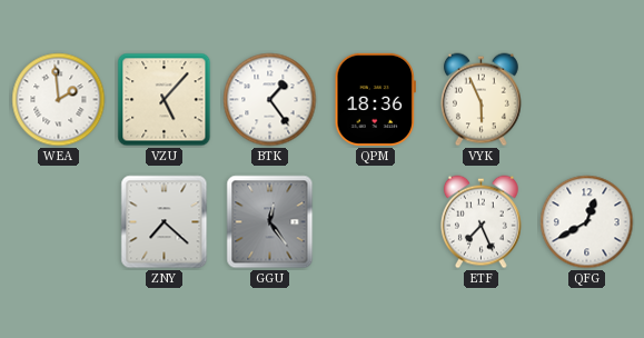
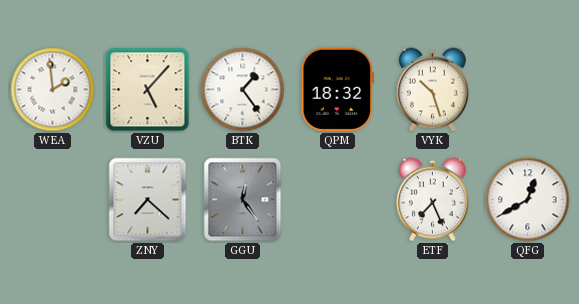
QPM: 18:36 -> 18:32
VYK: 5:56 -> 10:27
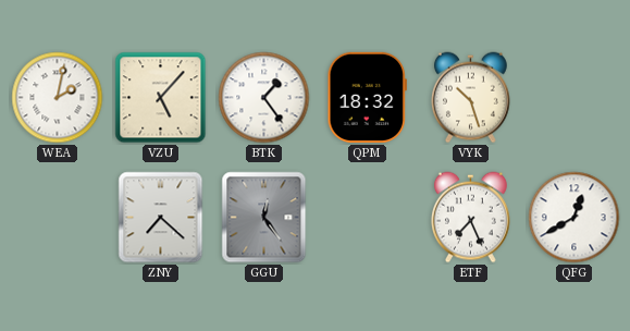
WEA: 1:59 -> 2:02
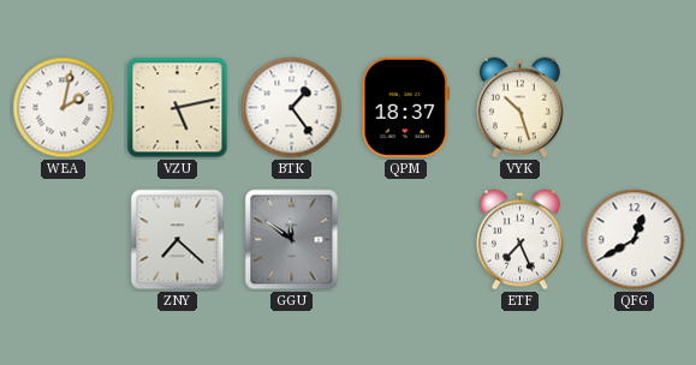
VZU: 5:07 -> 5:13
QPM: 18:32 -> 18:37
GGU: 12:24 -> 11:51
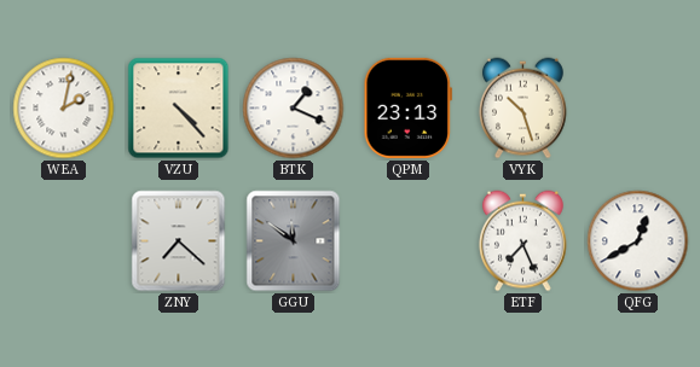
VZU: 5:13 -> 4:23
BTK: 1:24 -> 1:19
QPM: 18:37 -> 23:13
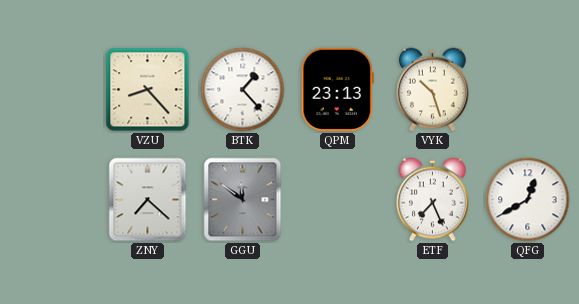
WEA: 2:02 -> none
VZU: 4:23 -> 8:23
BTK: 1:19 -> 1:23
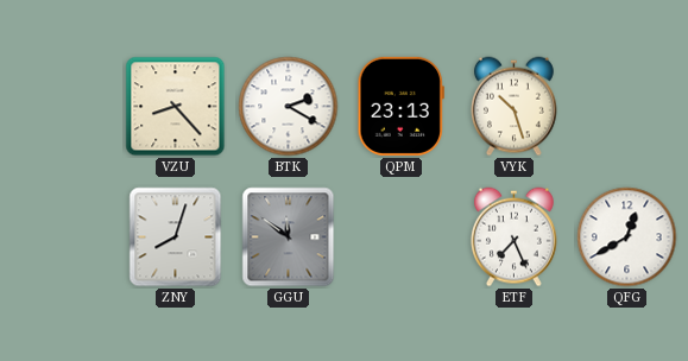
BTK: 1:23 -> 2:20
ZNY: 7:22 -> 8:03
